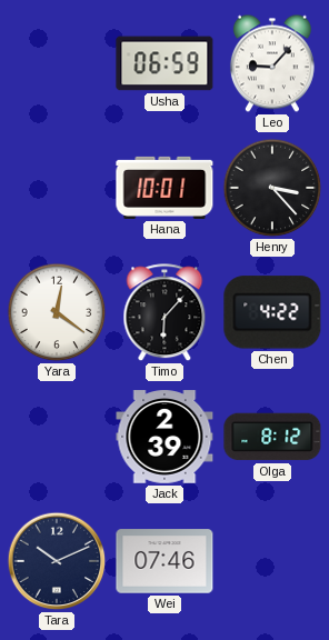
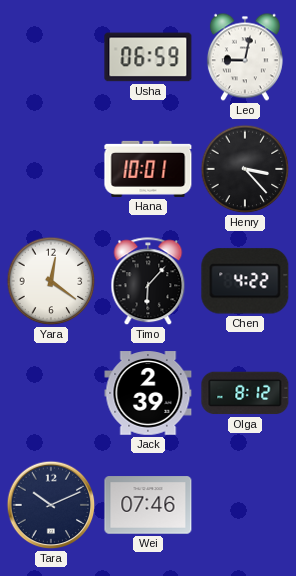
Leo: 9:07 -> 9:02
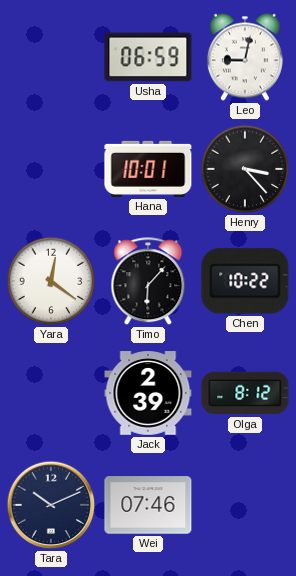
Chen: 4:22 -> 10:22
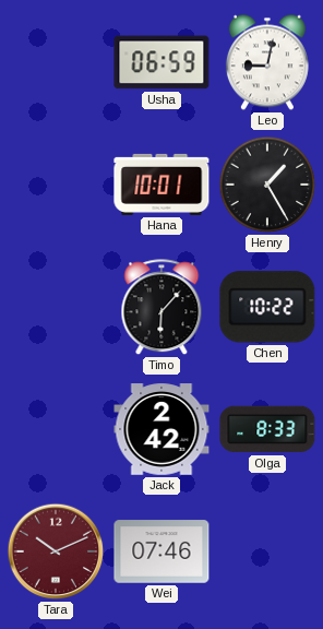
Henry: 3:23 -> 1:25
Yara: 12:21 -> none
Jack: 2:39 -> 2:42
Olga: 8:12 -> 8:33
Tara dial: navy -> burgundy
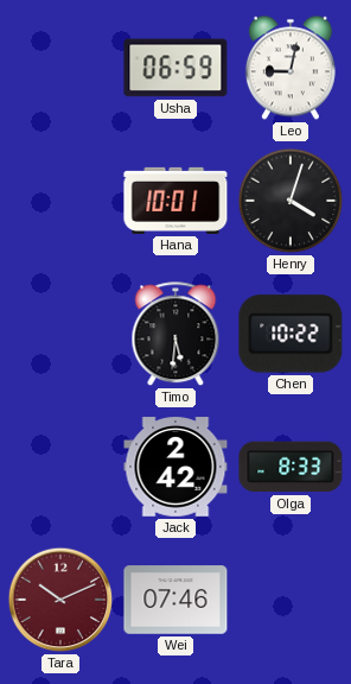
Henry: 1:25 -> 4:03
Timo: 6:07 -> 5:31
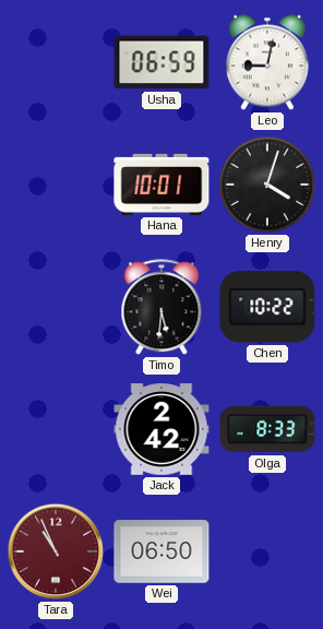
Tara: 10:11 -> 10:56
Wei: 07:46 -> 06:50
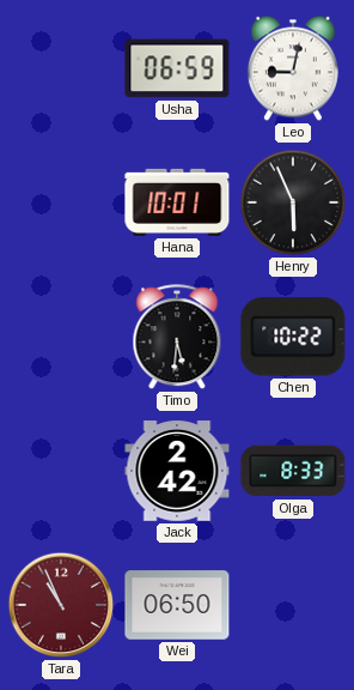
Henry: 4:03 -> 5:56
